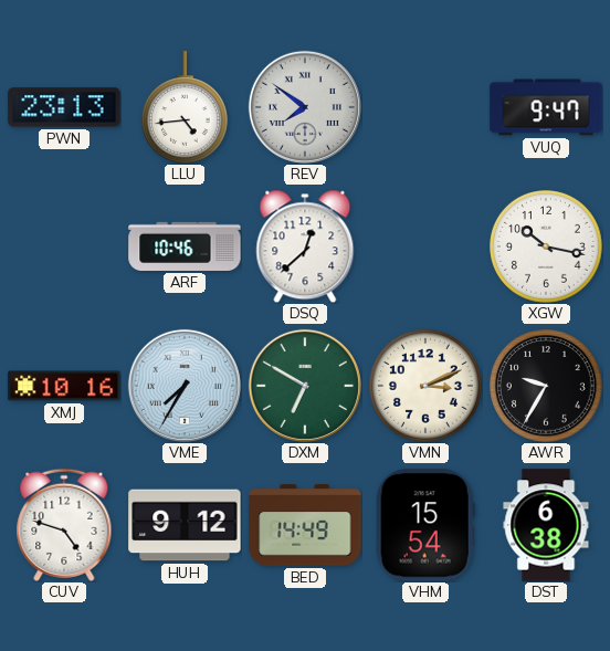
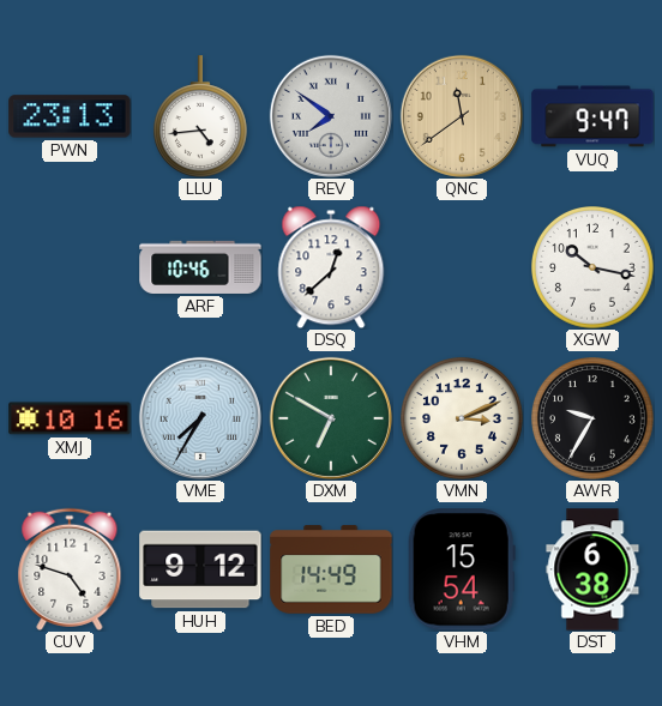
QNC: none -> 11:39
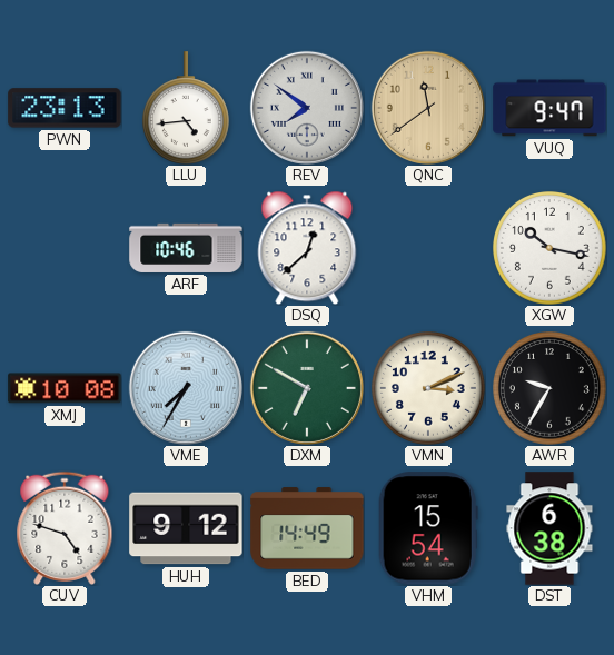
XMJ: 10:16 -> 10:08
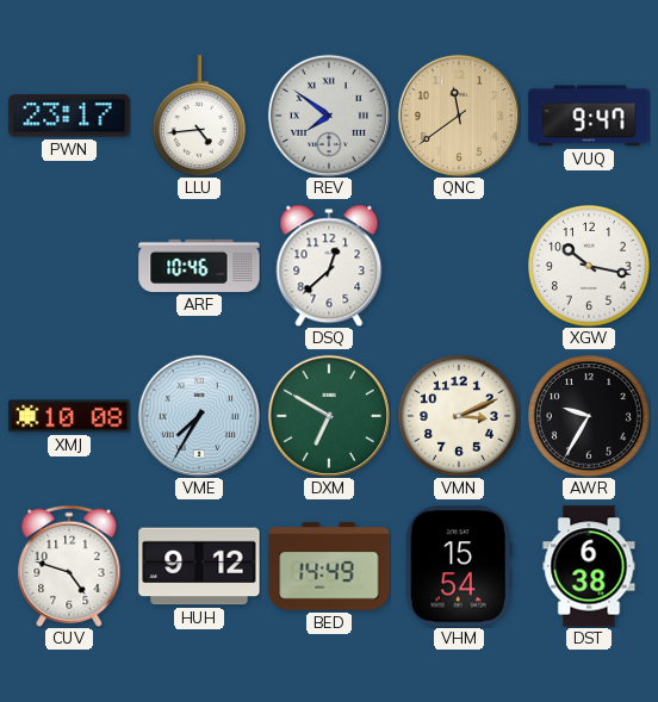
PWN: 23:13 -> 23:17
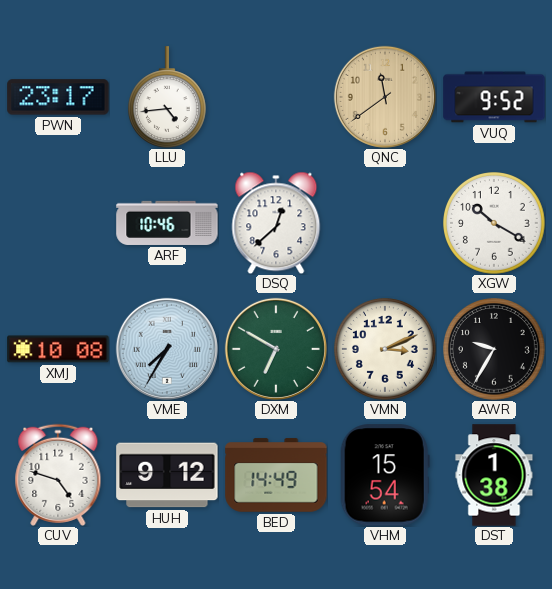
REV: 7:51 -> none
VUQ: 9:47 -> 9:52
XGW: 10:17 -> 10:20
DST: 6:38 -> 1:38
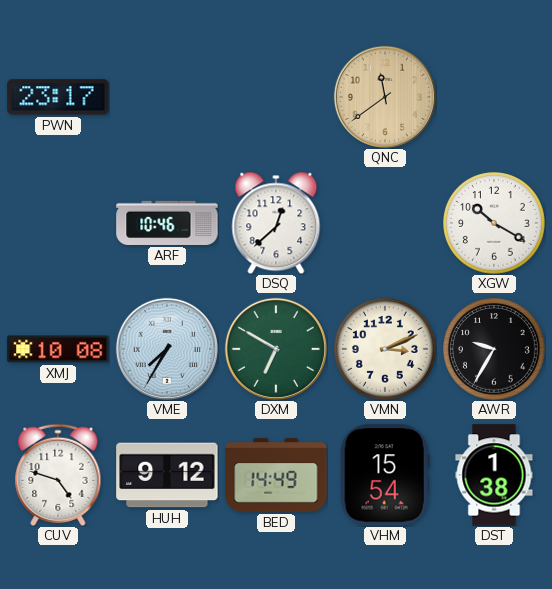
LLU: 4:44 -> none
VUQ: 9:52 -> none
